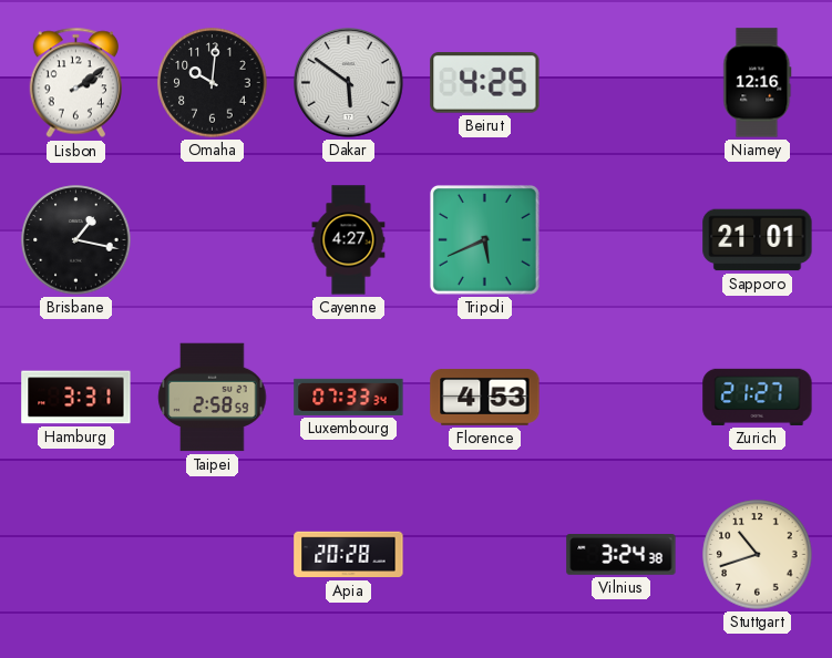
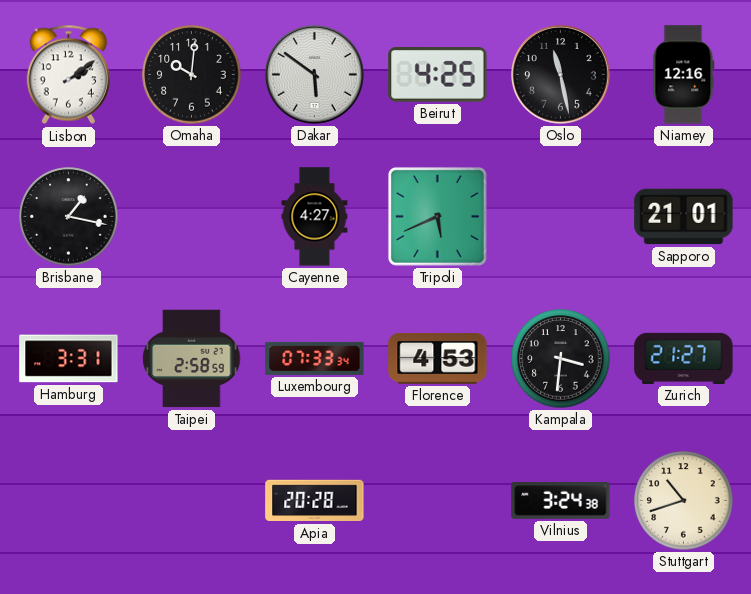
Oslo: none -> 11:28
Kampala: none -> 3:31
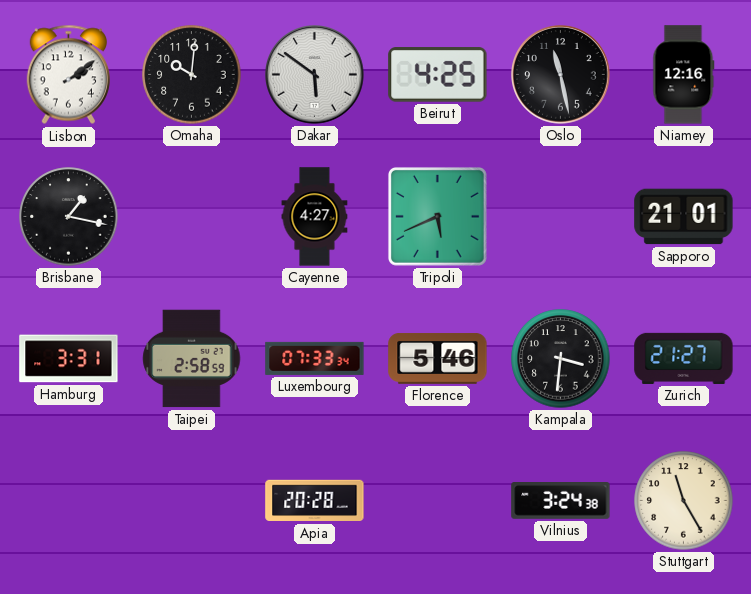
Florence: 4:53 -> 5:46
Stuttgart: 10:42 -> 11:25
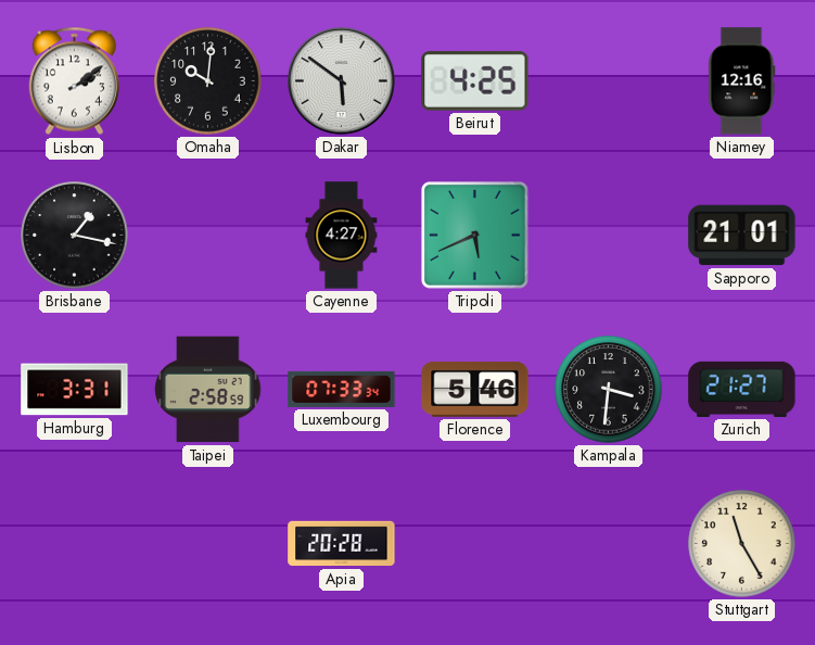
Oslo: 11:28 -> none
Vilnius: 3:24 -> none
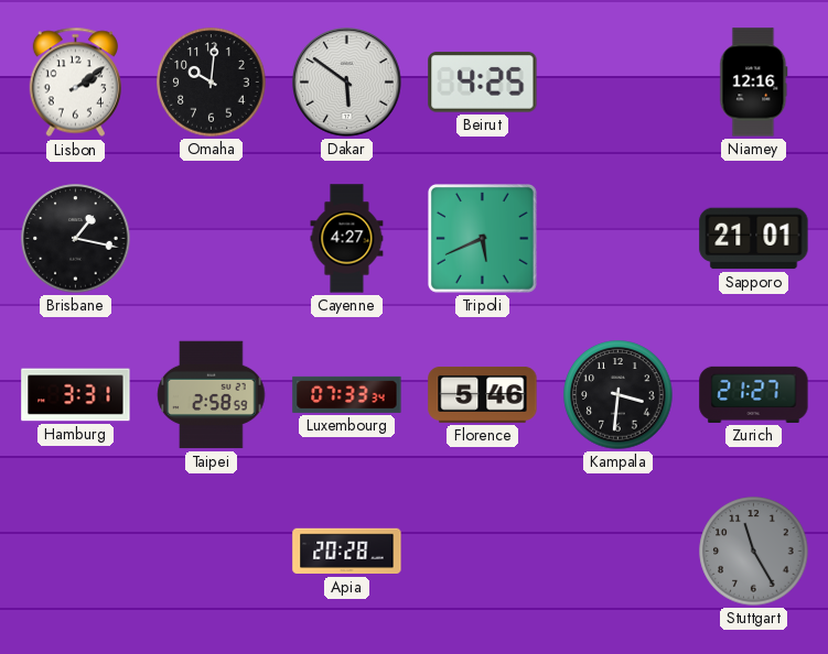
Stuttgart dial: cream -> grey
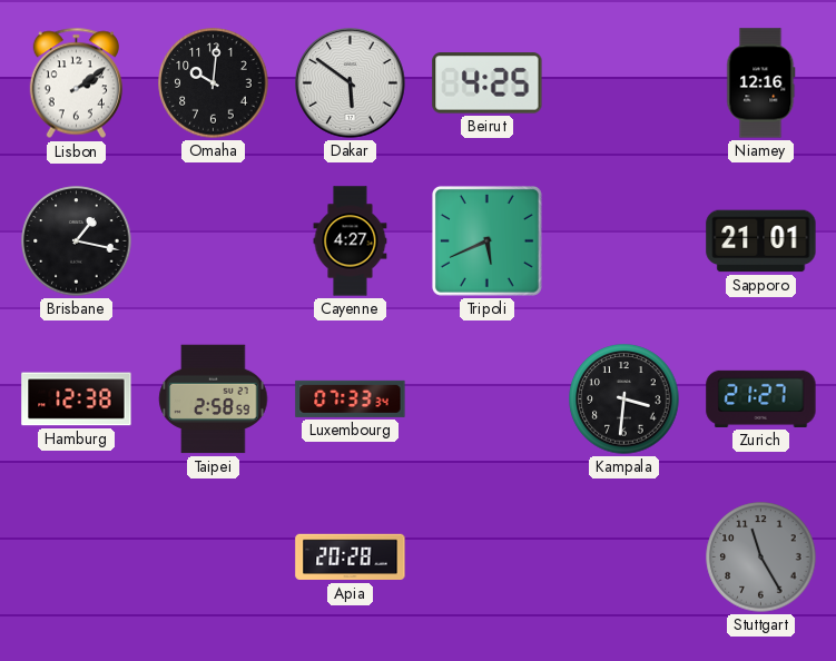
Hamburg: 3:31 -> 12:38
Florence: 5:46 -> none
